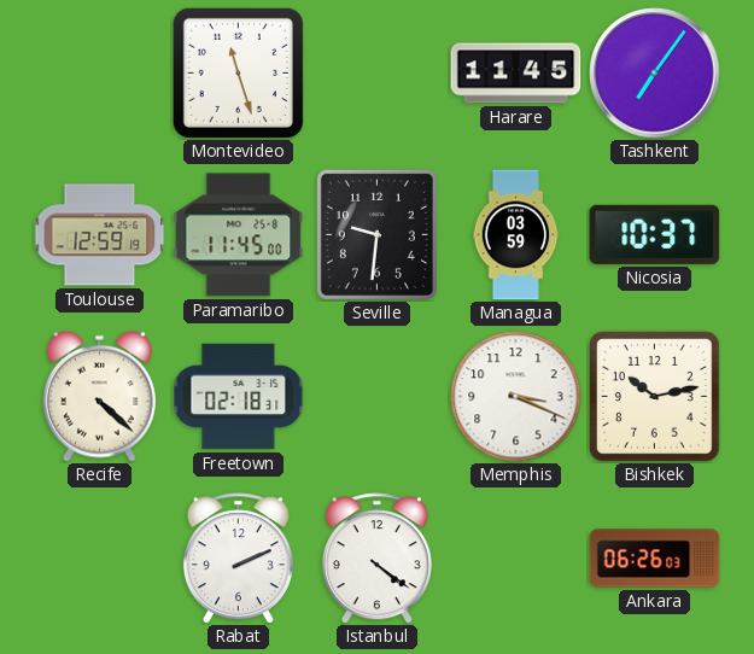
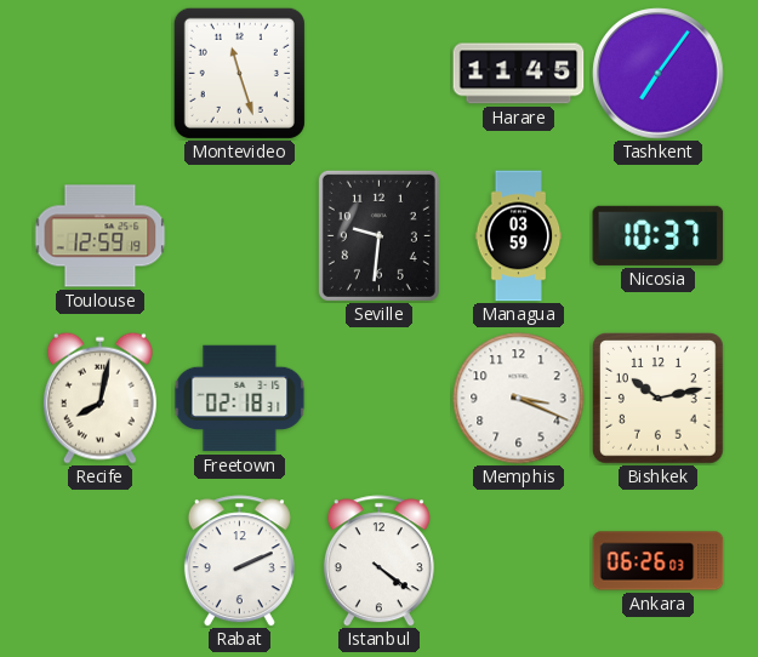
Paramaribo: 11:45 -> none
Recife: 4:22 -> 8:02
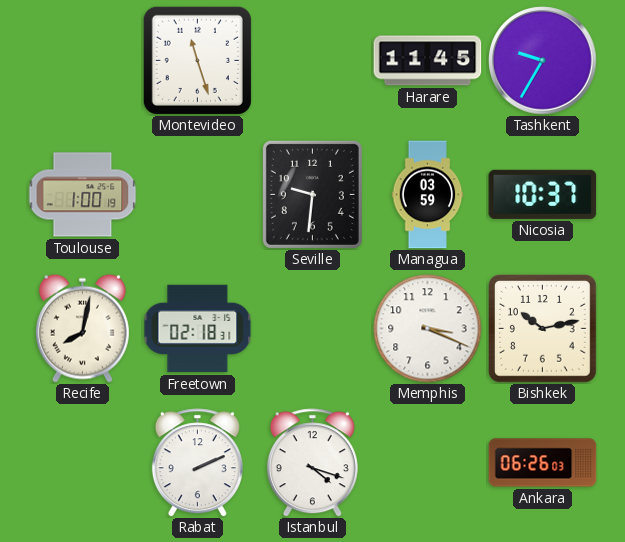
Tashkent: 7:06 -> 9:35
Toulouse: 12:59 -> 1:00
Istanbul: 4:21 -> 4:18
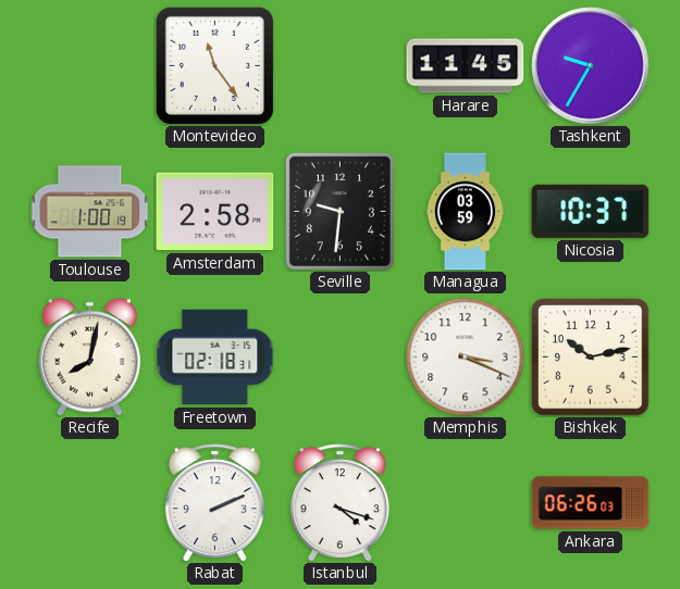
Montevideo: 11:27 -> 11:24
Amsterdam: none -> 2:58
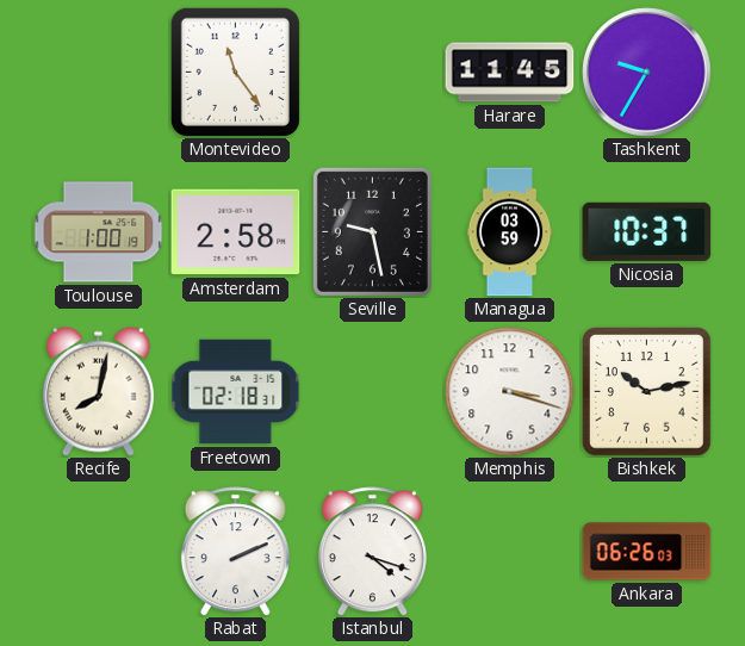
Seville: 9:31 -> 9:28
Memphis: 3:19 -> 3:18
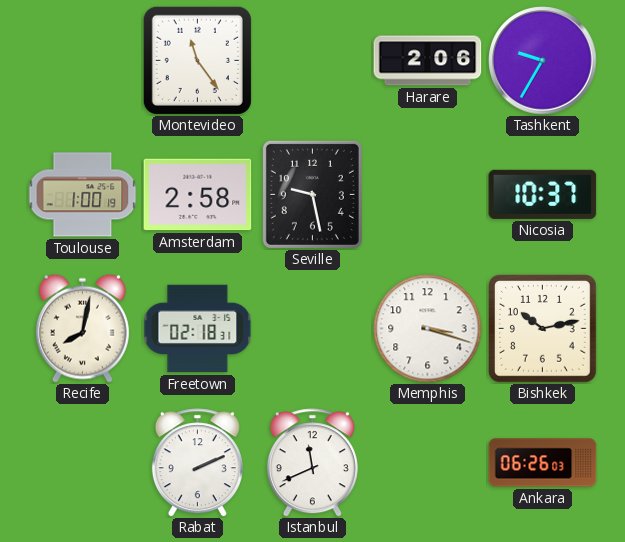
Harare: 11:45 -> 2:06
Managua: 03:59 -> none
Istanbul: 4:18 -> 11:41
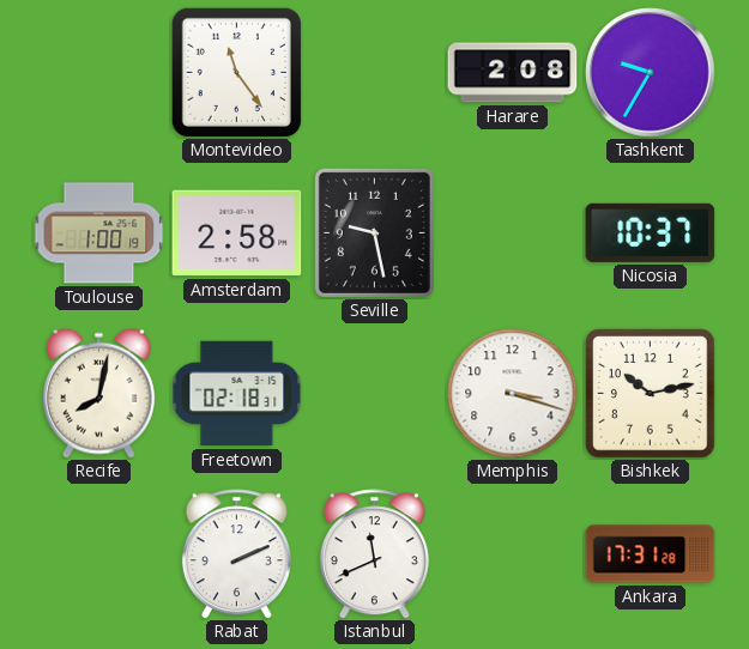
Harare: 2:06 -> 2:08
Ankara: 06:26 -> 17:31
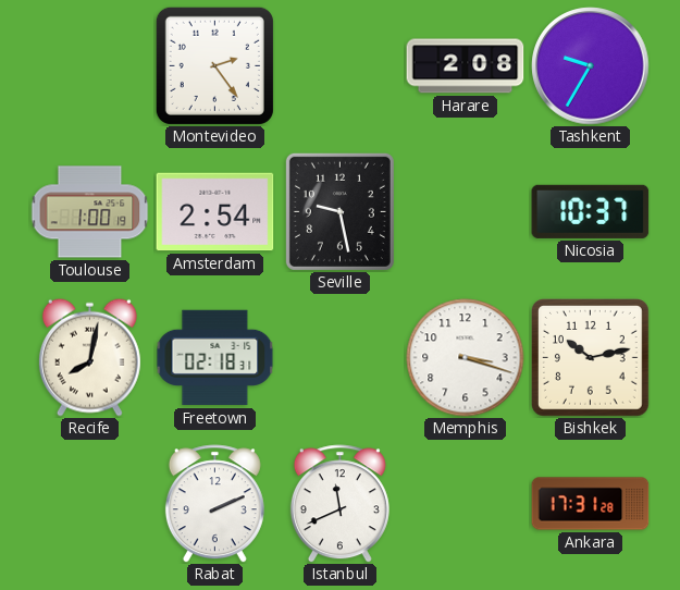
Montevideo: 11:24 -> 2:24
Amsterdam: 2:58 -> 2:54
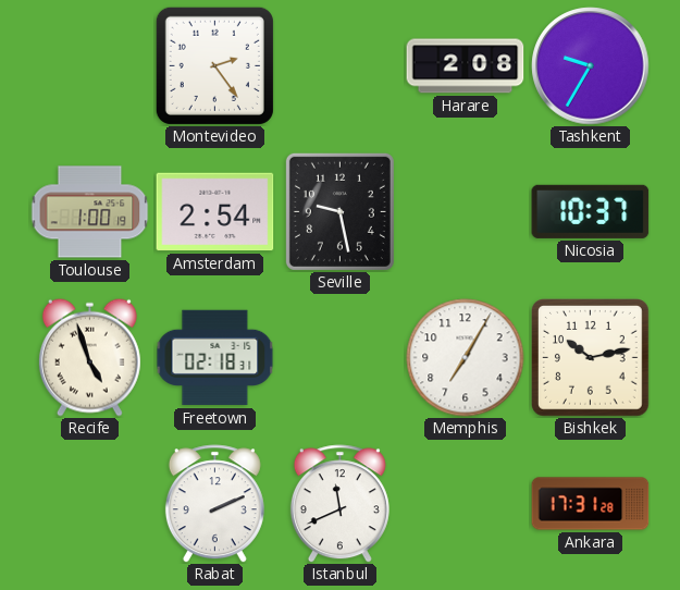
Recife: 8:02 -> 4:57
Memphis: 3:18 -> 7:05
